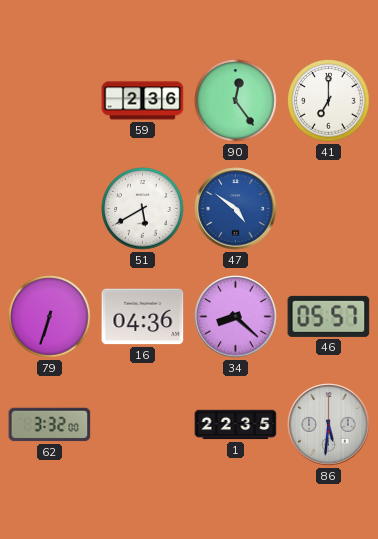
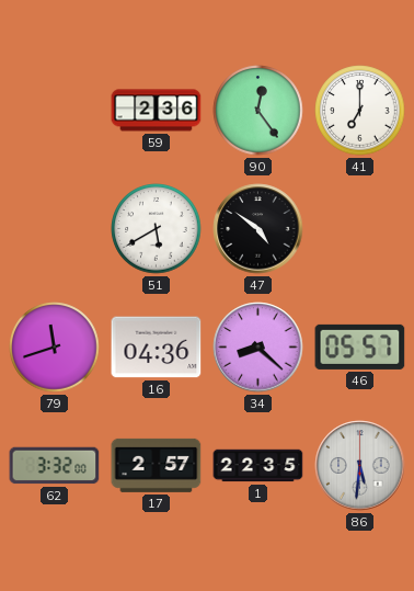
47 dial: blue -> black
79: 6:33 -> 11:42
17: none -> 2:57
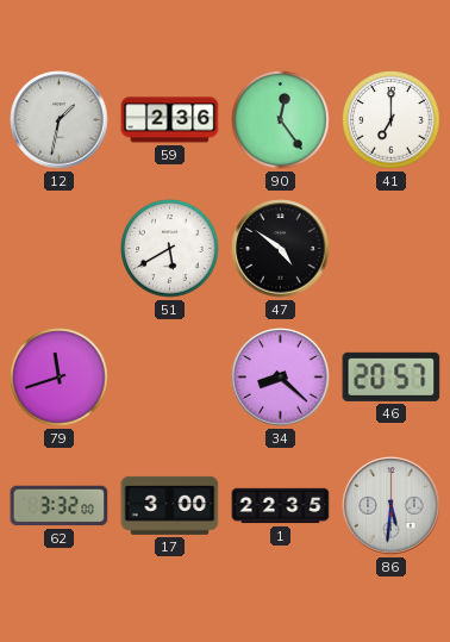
12: none -> 1:32
16: 04:36 -> none
46: 05:57 -> 20:57
17: 2:57 -> 3:00
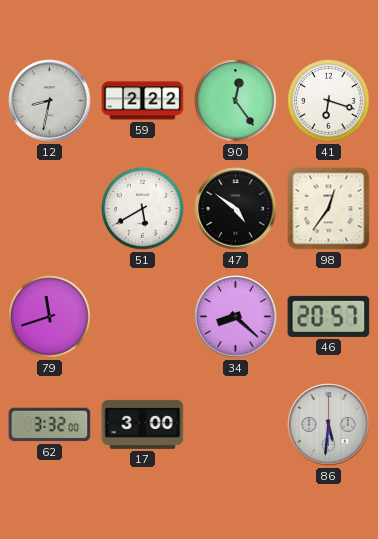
12: 1:32 -> 8:32
59: 2:36 -> 2:22
41: 7:00 -> 6:18
98: none -> 12:36
1: 22:35 -> none
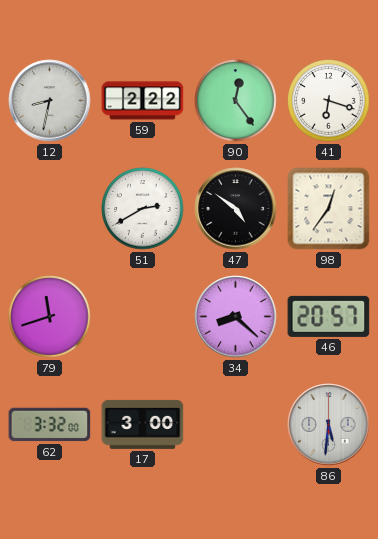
51: 5:40 -> 2:40
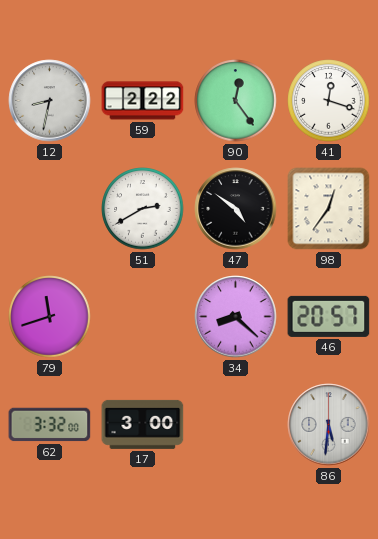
41: 6:18 -> 12:18
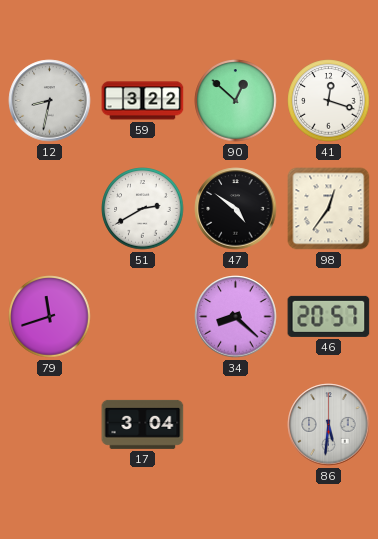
59: 2:22 -> 3:22
90: 12:24 -> 12:52
62: 3:32 -> none
17: 3:00 -> 3:04
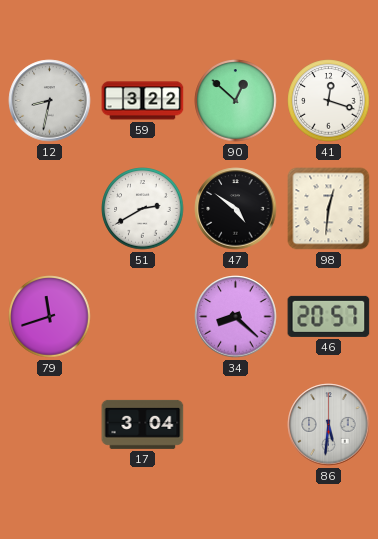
98: 12:36 -> 12:31
